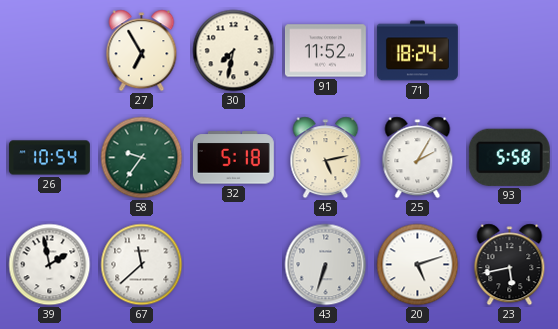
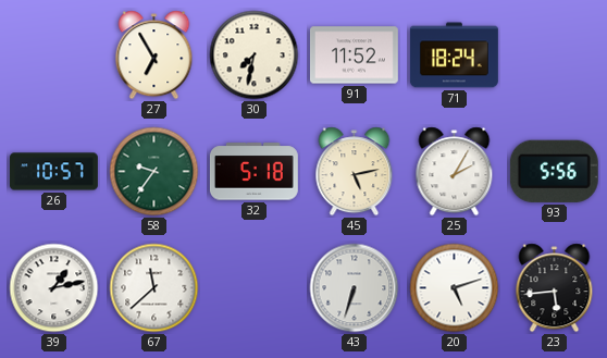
26: 10:54 -> 10:57
93: 5:58 -> 5:56
39: 1:58 -> 1:13
23: 5:43 -> 5:44
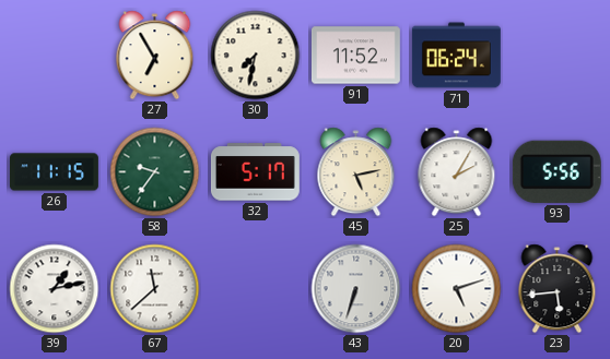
71: 18:24 -> 06:24
26: 10:57 -> 11:15
32: 5:18 -> 5:17
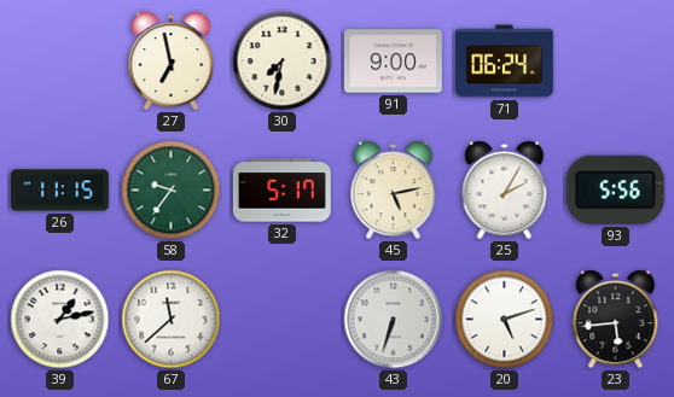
27: 6:55 -> 6:58
91: 11:52 -> 9:00
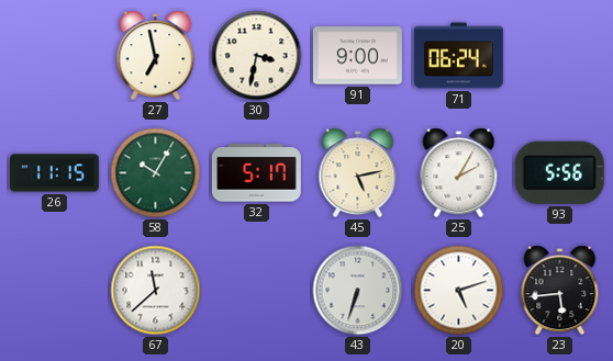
30: 7:32 -> 3:32
58: 9:36 -> 10:05
39: 1:13 -> none
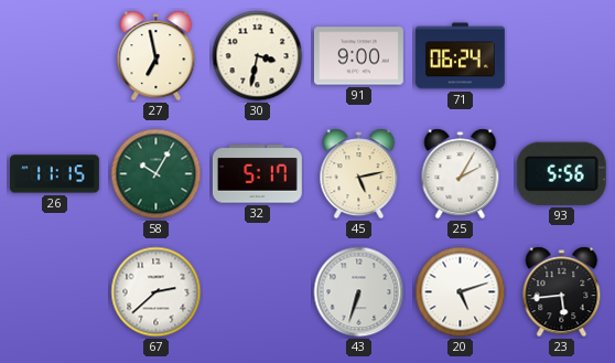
67: 11:38 -> 2:38
